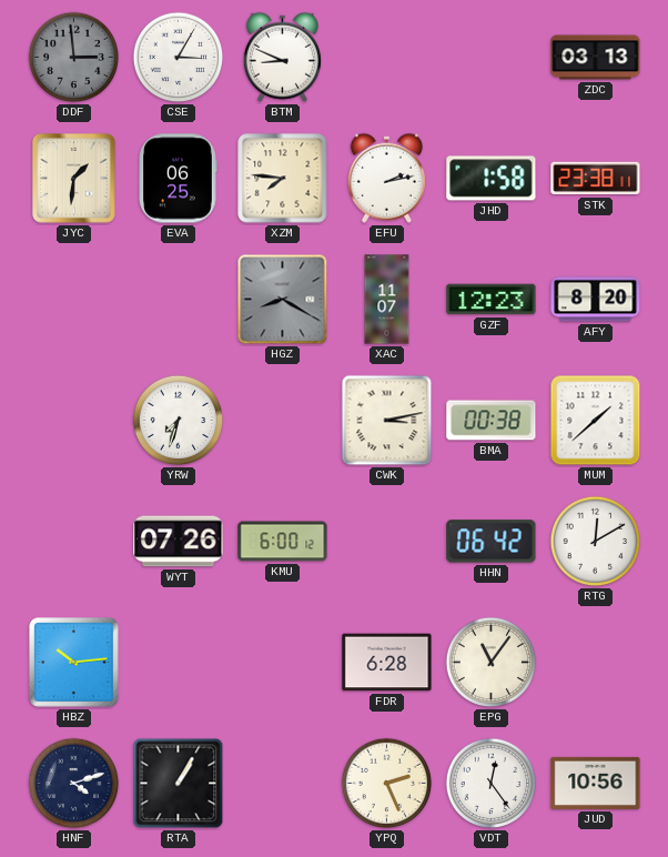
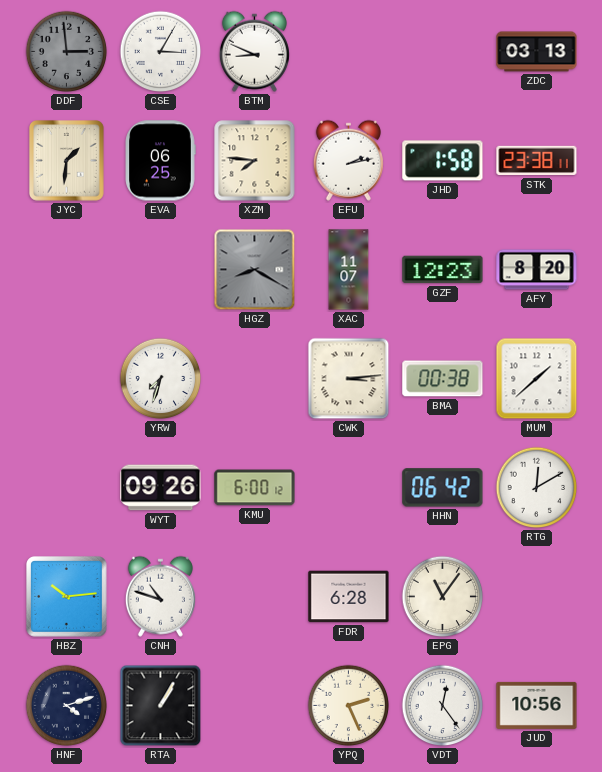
CWK: 3:13 -> 3:14
WYT: 07:26 -> 09:26
CNH: none -> 10:48
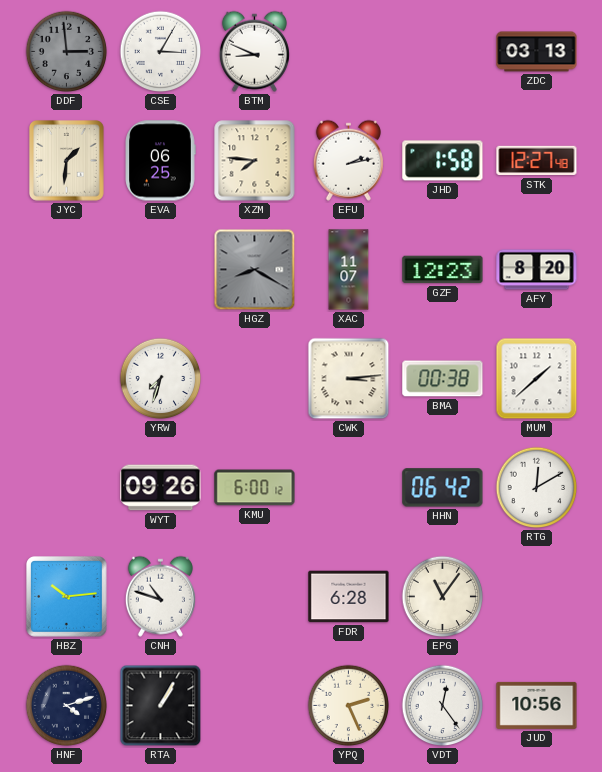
STK: 23:38 -> 12:27
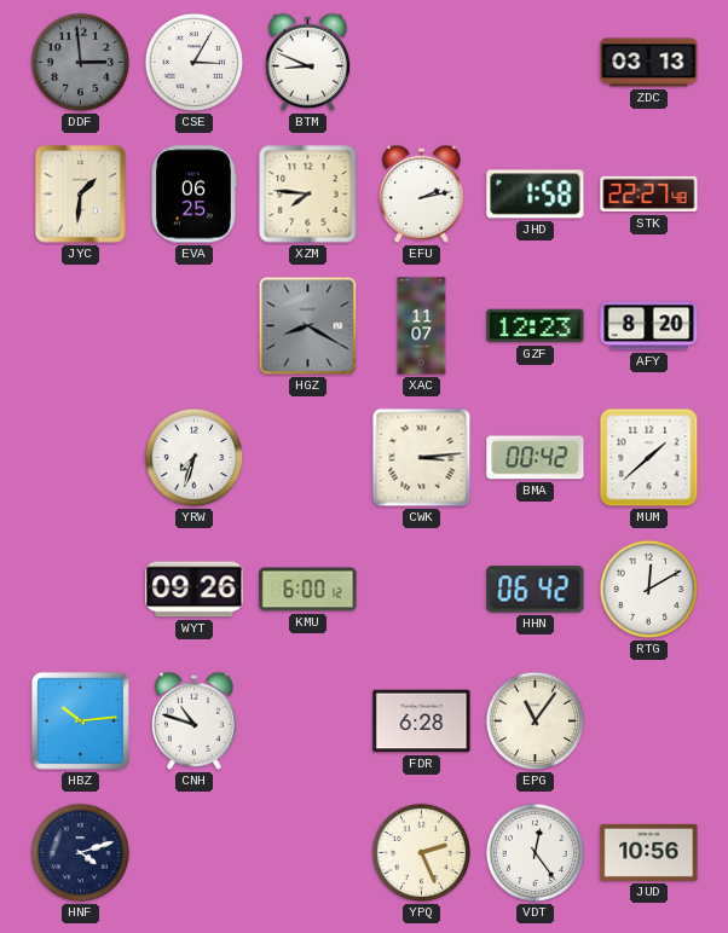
STK: 12:27 -> 22:27
BMA: 00:38 -> 00:42
RTA: 1:05 -> none
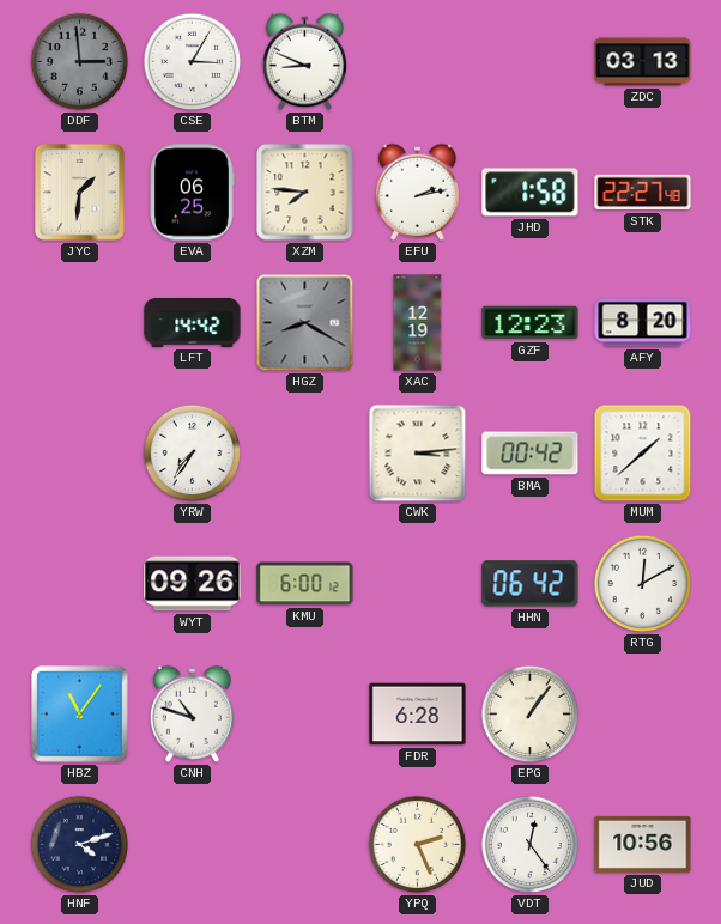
LFT: none -> 14:42
XAC: 11:07 -> 12:19
YRW: 7:33 -> 7:36
HBZ: 10:14 -> 11:06
EPG: 11:06 -> 1:06
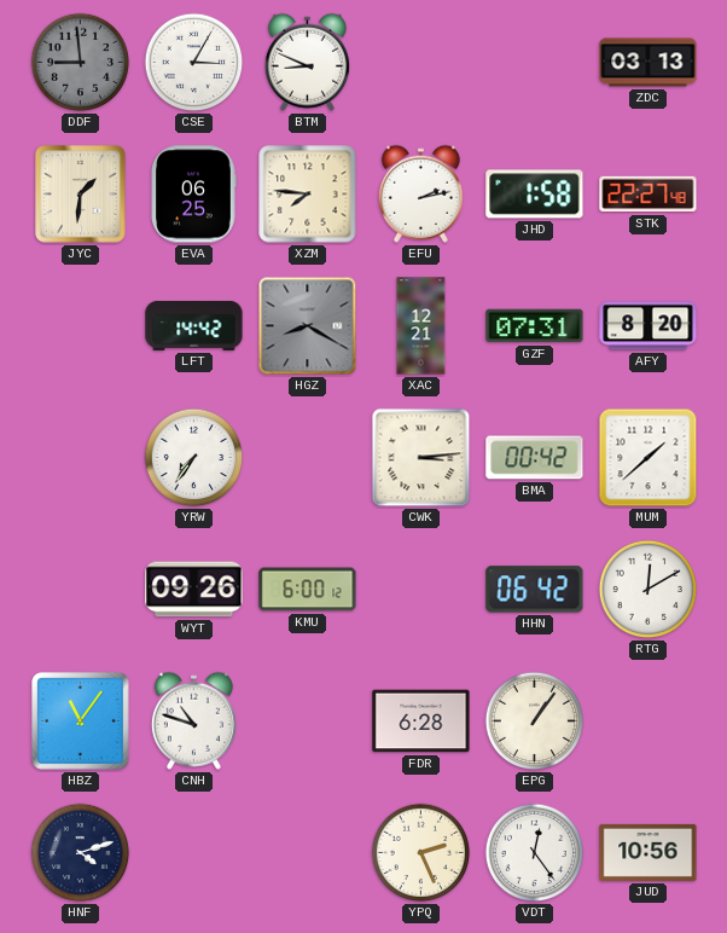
DDF: 2:59 -> 8:59
XAC: 12:19 -> 12:21
GZF: 12:23 -> 07:31
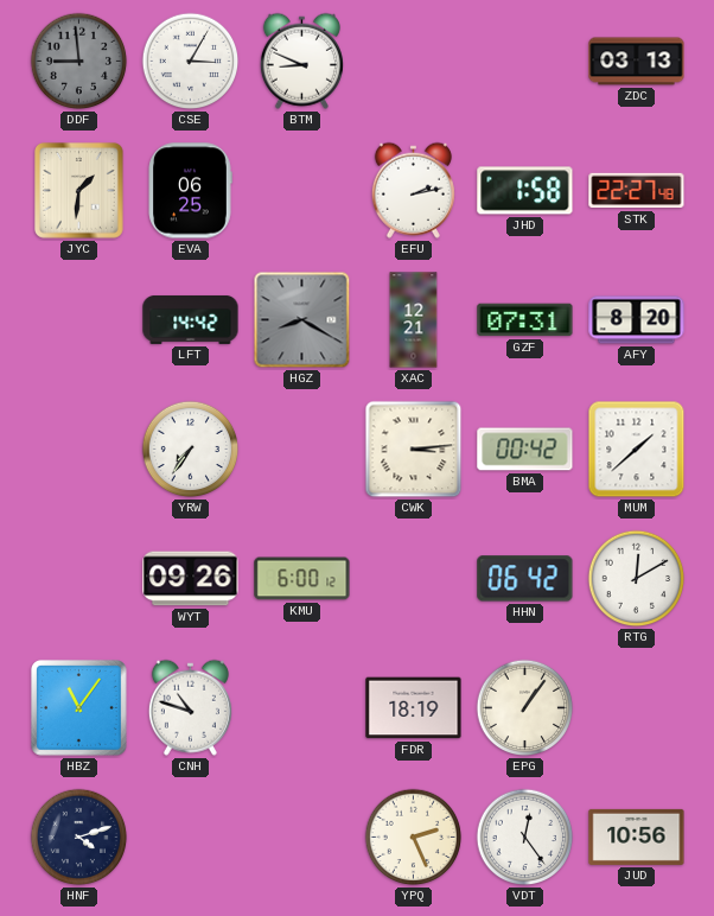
XZM: 7:46 -> none
FDR: 6:28 -> 18:19
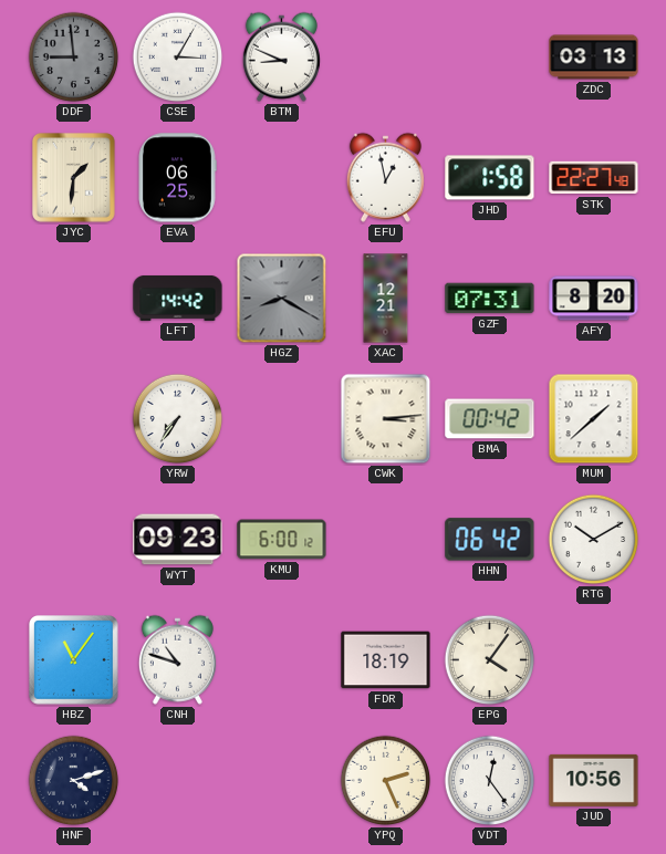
EFU: 2:13 -> 12:58
WYT: 09:26 -> 09:23
RTG: 12:10 -> 10:10
EPG: 1:06 -> 4:06
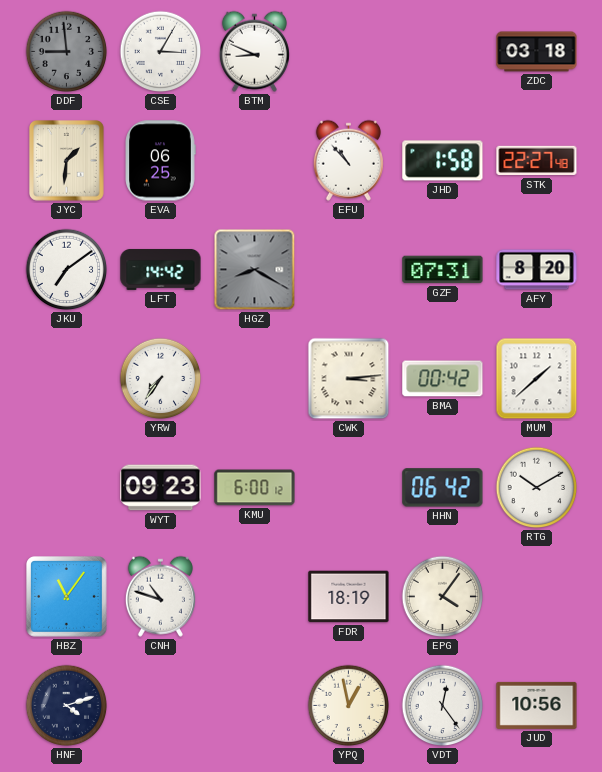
ZDC: 03:13 -> 03:18
EFU: 12:58 -> 10:53
JKU: none -> 7:09
XAC: 12:21 -> none
YPQ: 2:26 -> 12:58
